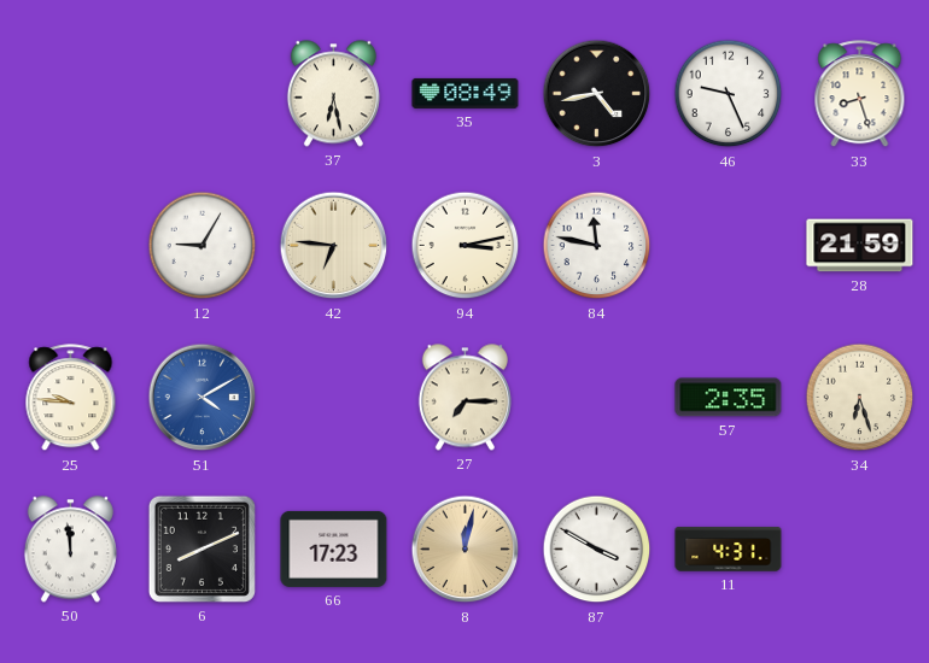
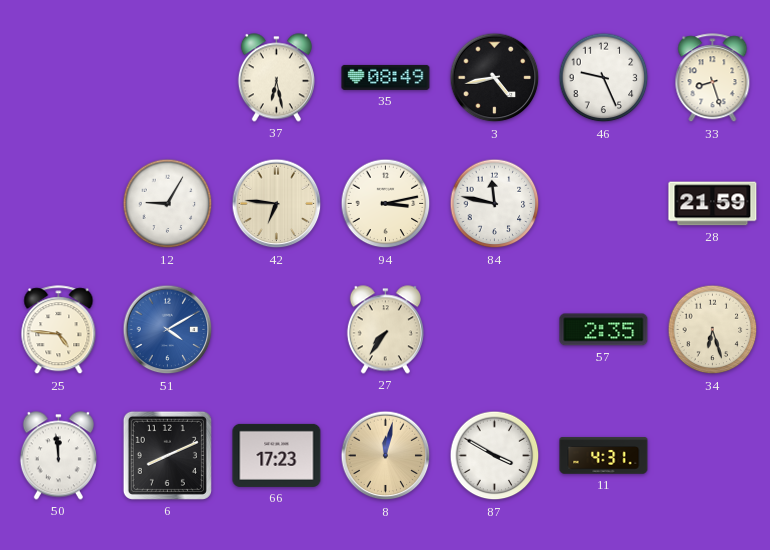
25: 9:46 -> 4:46
27: 7:15 -> 7:36
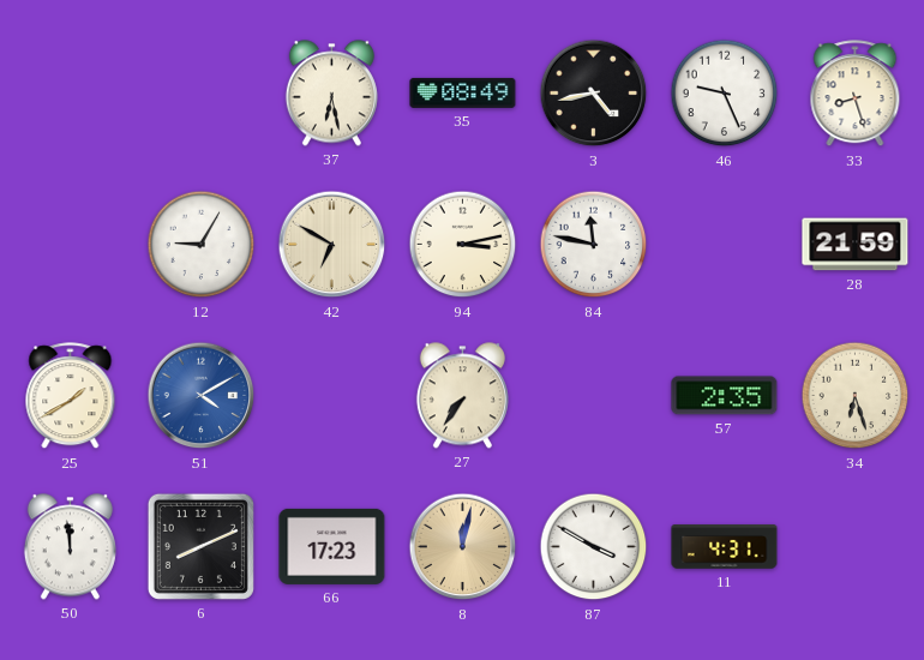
42: 6:46 -> 6:50
25: 4:46 -> 1:40
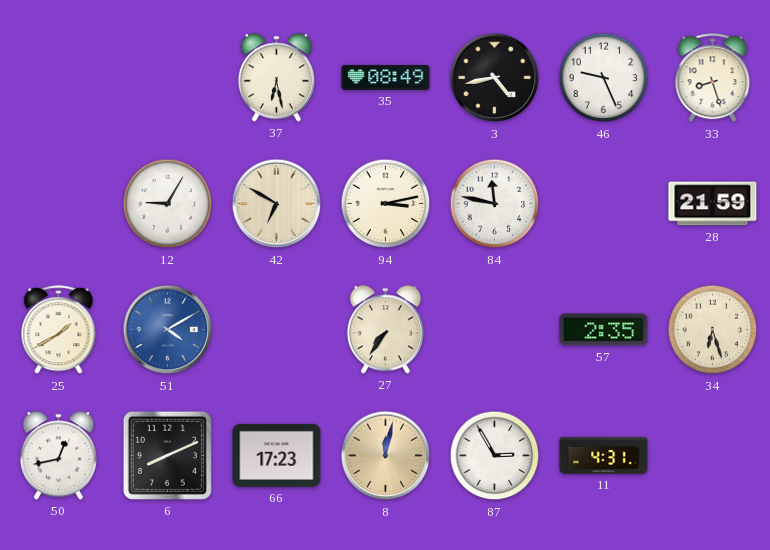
50: 11:59 -> 12:43
87: 3:50 -> 2:55
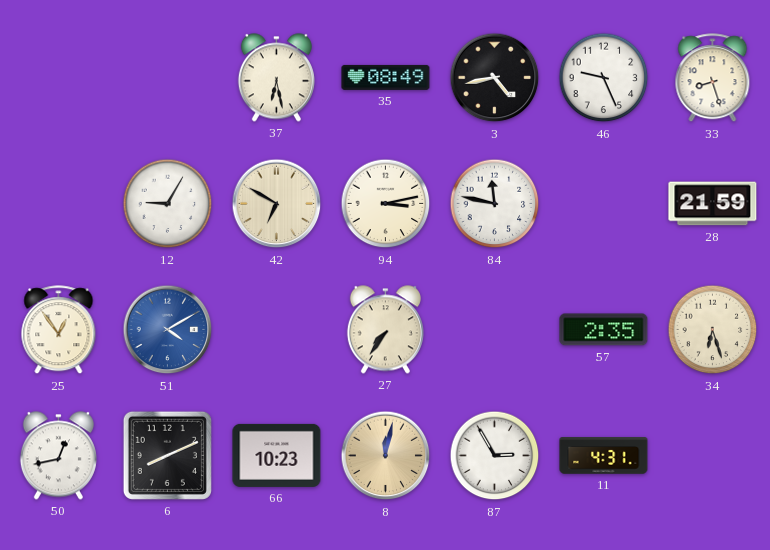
25: 1:40 -> 12:54
66: 17:23 -> 10:23
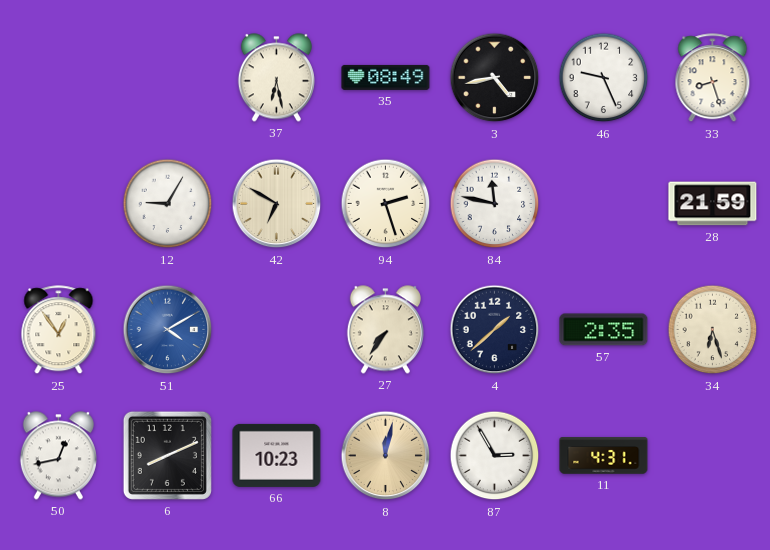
94: 3:13 -> 2:27
4: none -> 1:38
